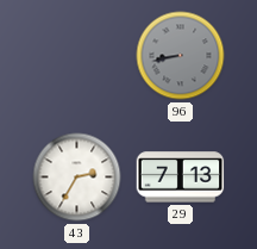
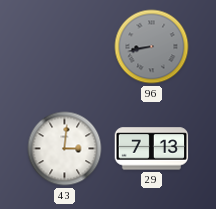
43: 2:35 -> 3:01
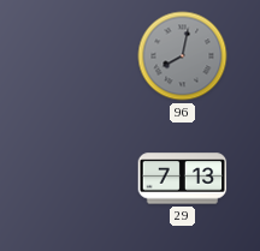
96: 8:43 -> 8:02
43: 3:01 -> none
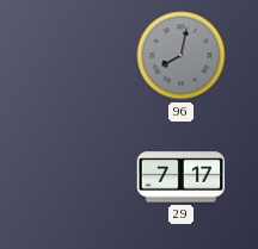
29: 7:13 -> 7:17
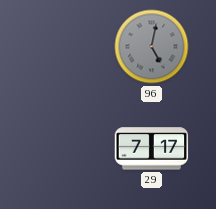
96: 8:02 -> 5:02
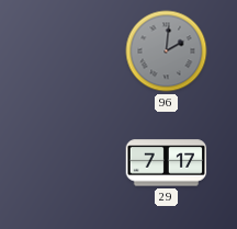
96: 5:02 -> 2:01
